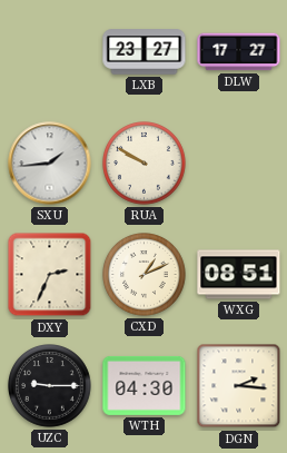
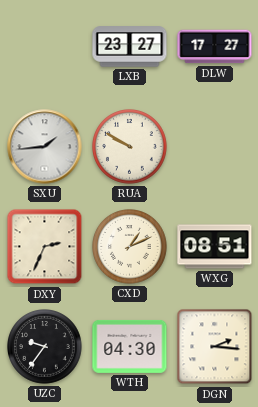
UZC: 9:15 -> 9:36
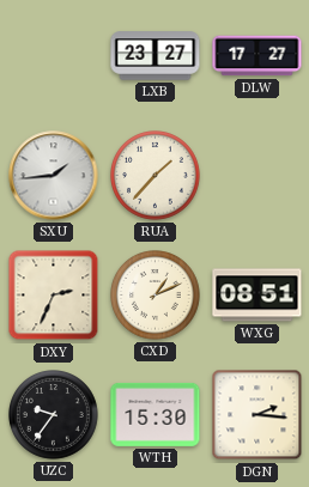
RUA: 9:50 -> 1:37
WTH: 04:30 -> 15:30
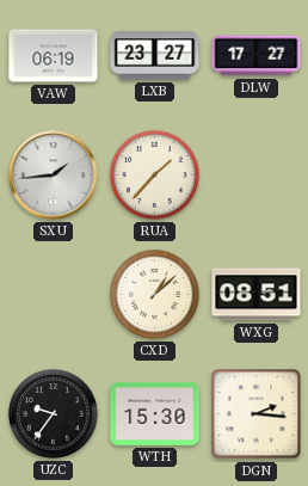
VAW: none -> 06:19
DXY: 2:34 -> none
CXD: 1:11 -> 1:08
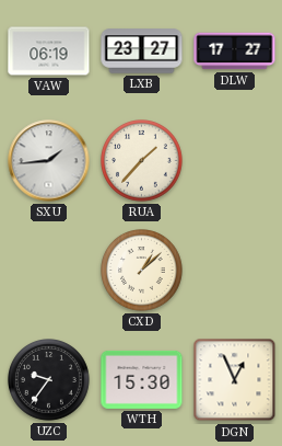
WXG: 08:51 -> none
DGN: 2:16 -> 12:56
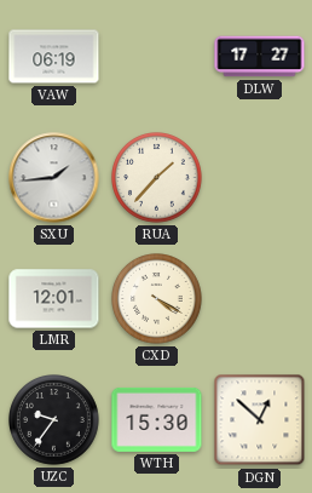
LXB: 23:27 -> none
LMR: none -> 12:01
CXD: 1:08 -> 4:20
DGN: 12:56 -> 12:52
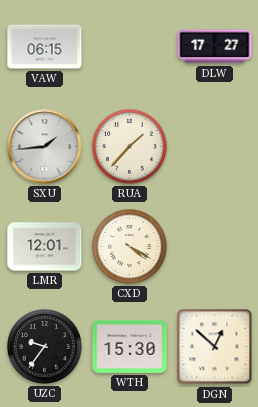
VAW: 06:19 -> 06:15
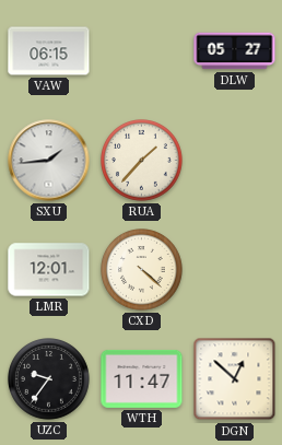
DLW: 17:27 -> 05:27
CXD: 4:20 -> 4:22
WTH: 15:30 -> 11:47
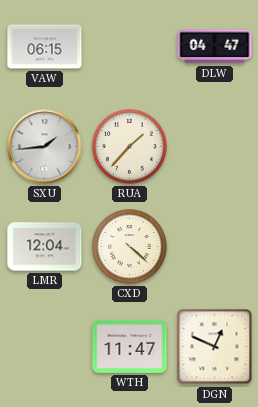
DLW: 05:27 -> 04:47
LMR: 12:01 -> 12:04
UZC: 9:36 -> none
DGN: 12:52 -> 12:49
